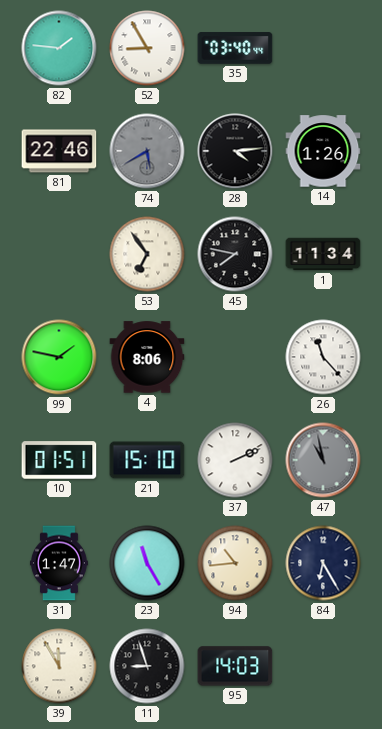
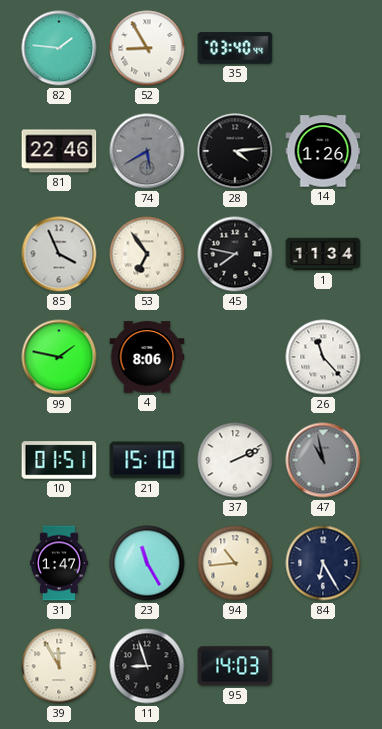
85: none -> 3:56
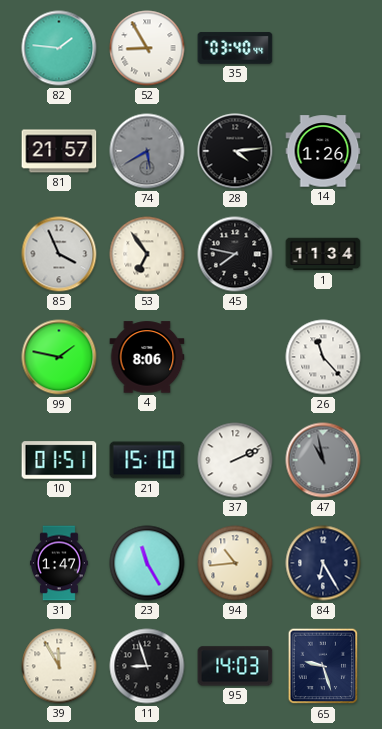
81: 22:46 -> 21:57
65: none -> 9:27
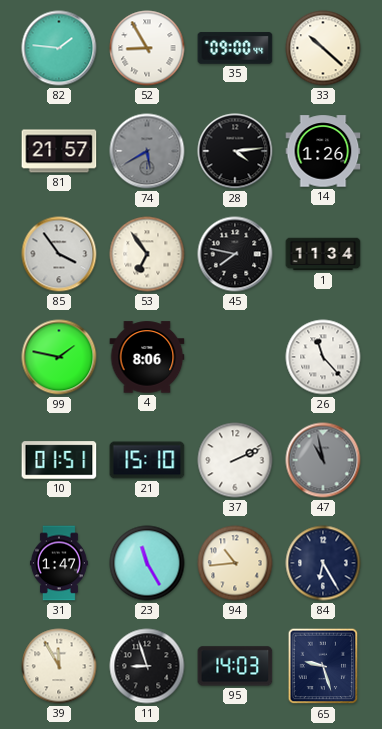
35: 03:40 -> 09:00
33: none -> 10:22
85: 3:56 -> 3:54
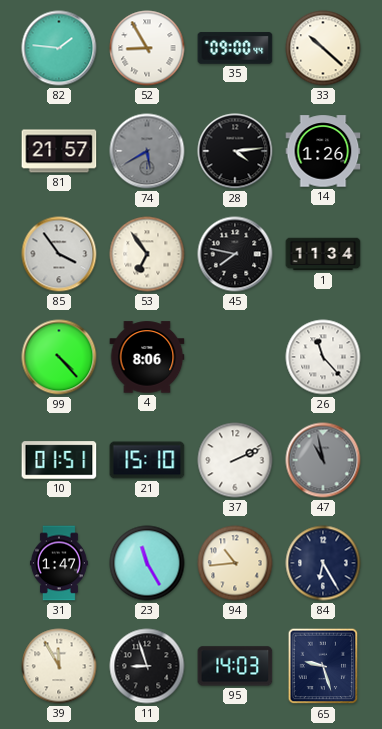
99: 1:47 -> 4:23
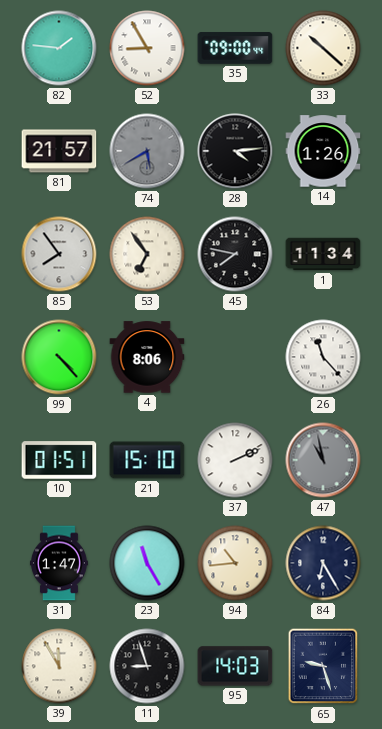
85: 3:54 -> 7:54
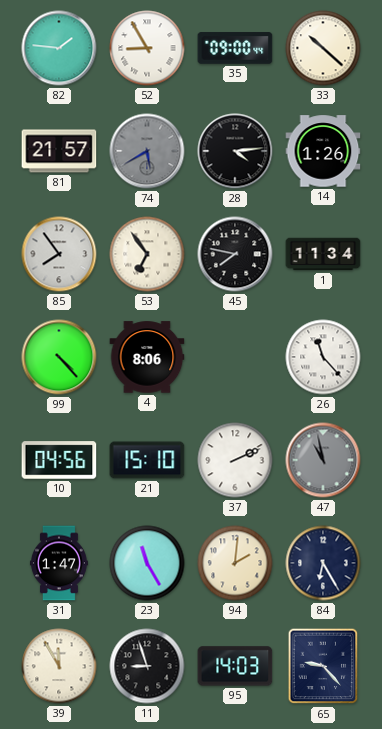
10: 01:51 -> 04:56
94: 10:44 -> 2:01
65: 9:27 -> 9:23
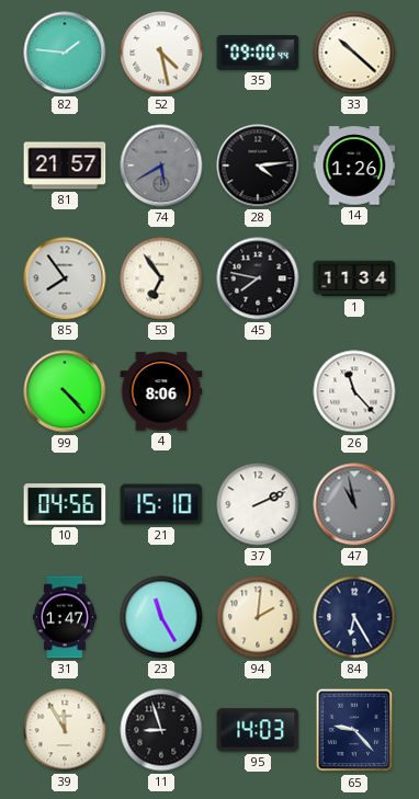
52: 8:55 -> 4:28
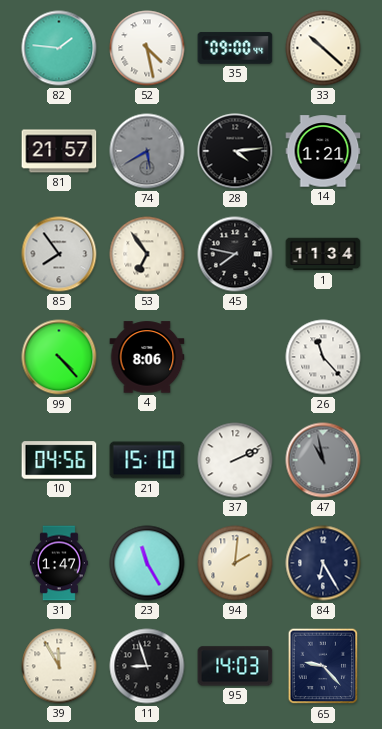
14: 1:26 -> 1:21
